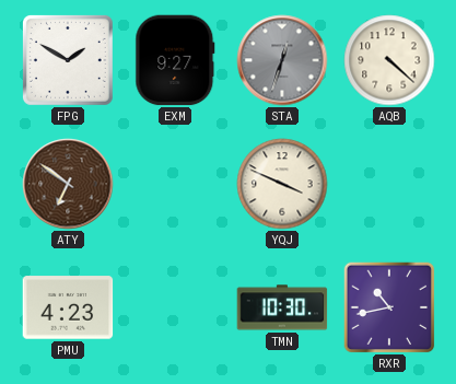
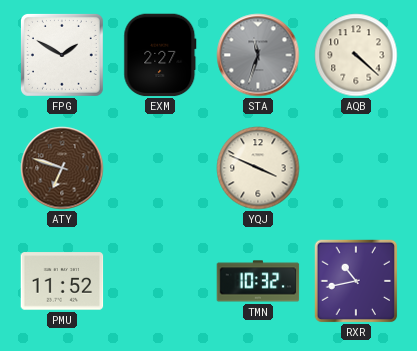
EXM: 9:27 -> 2:27
STA: 12:33 -> 11:33
ATY: 6:51 -> 6:48
PMU: 4:23 -> 11:52
TMN: 10:30 -> 10:32
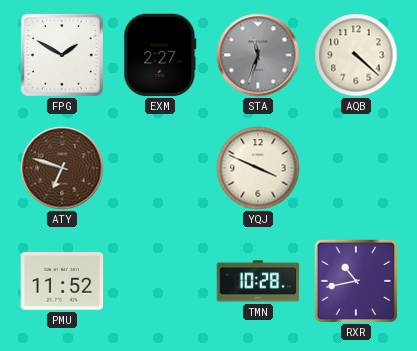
TMN: 10:32 -> 10:28
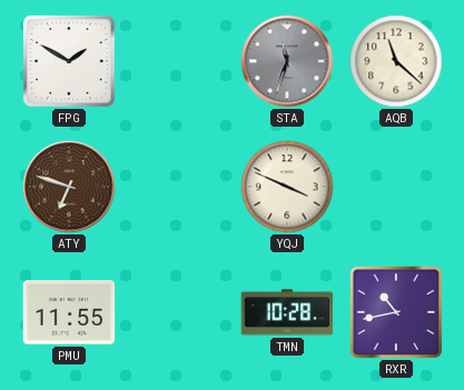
EXM: 2:27 -> none
AQB: 4:22 -> 11:22
PMU: 11:52 -> 11:55
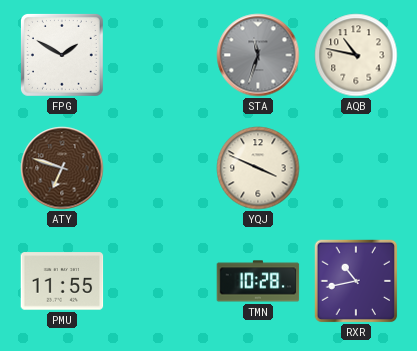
AQB: 11:22 -> 10:47
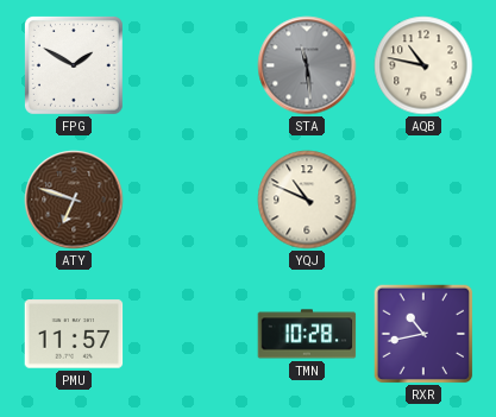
STA: 11:33 -> 11:29
YQJ: 3:49 -> 10:49
PMU: 11:55 -> 11:57
